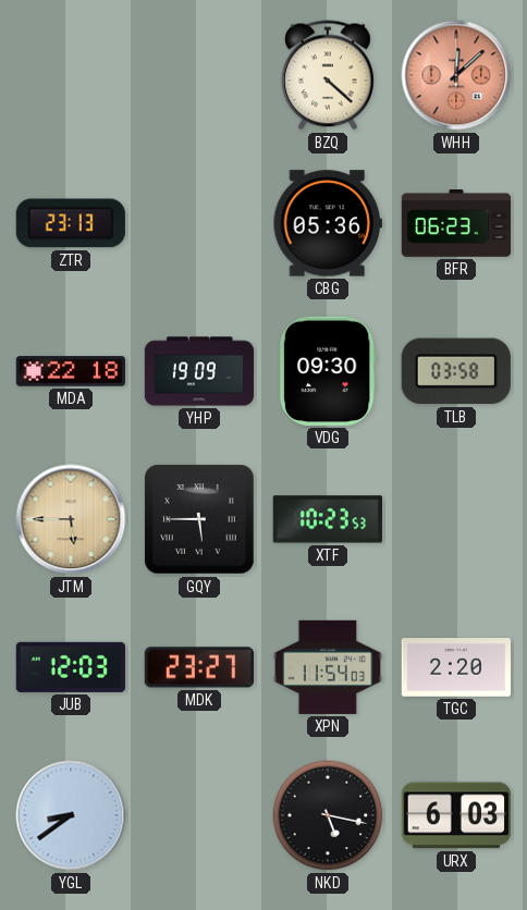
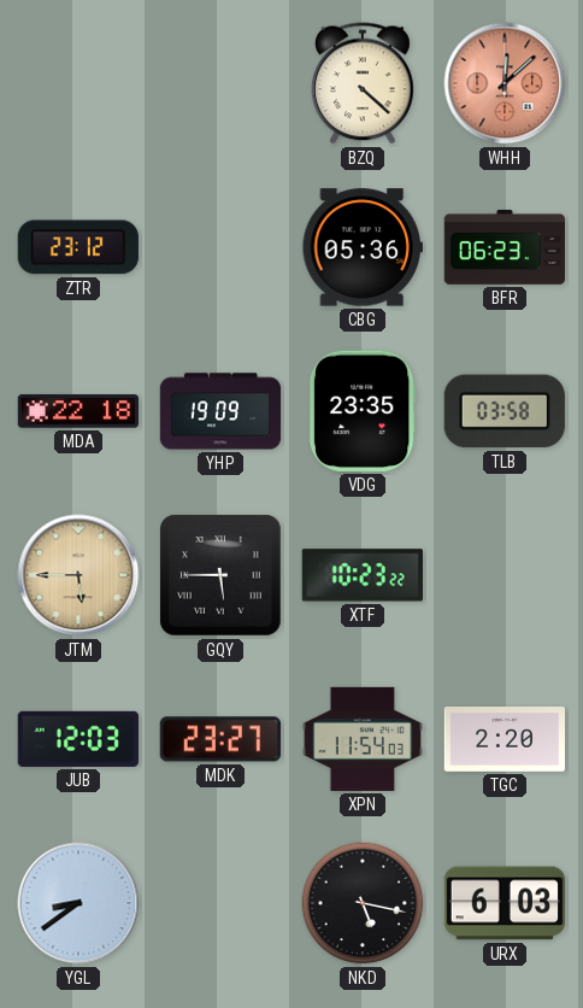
ZTR: 23:13 -> 23:12
VDG: 09:30 -> 23:35
XTF: 10:23:53 -> 10:23:22
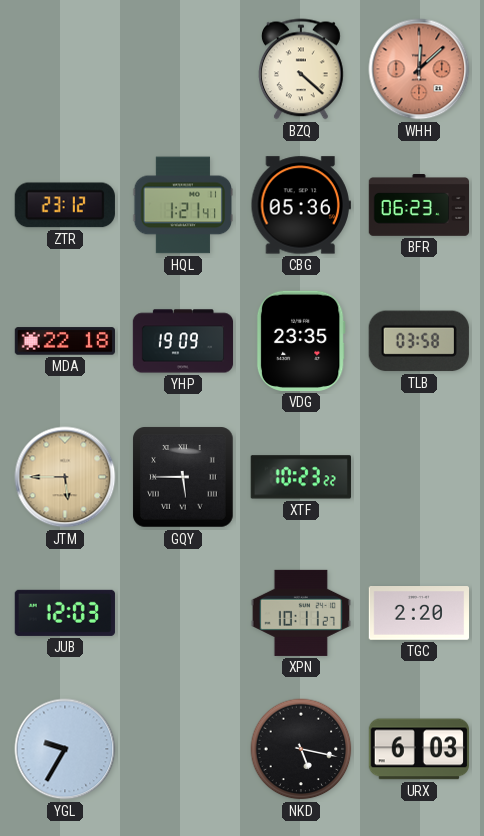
HQL: none -> 1:21
MDK: 23:27 -> none
XPN: 11:54 -> 10:11
YGL: 8:39 -> 9:35
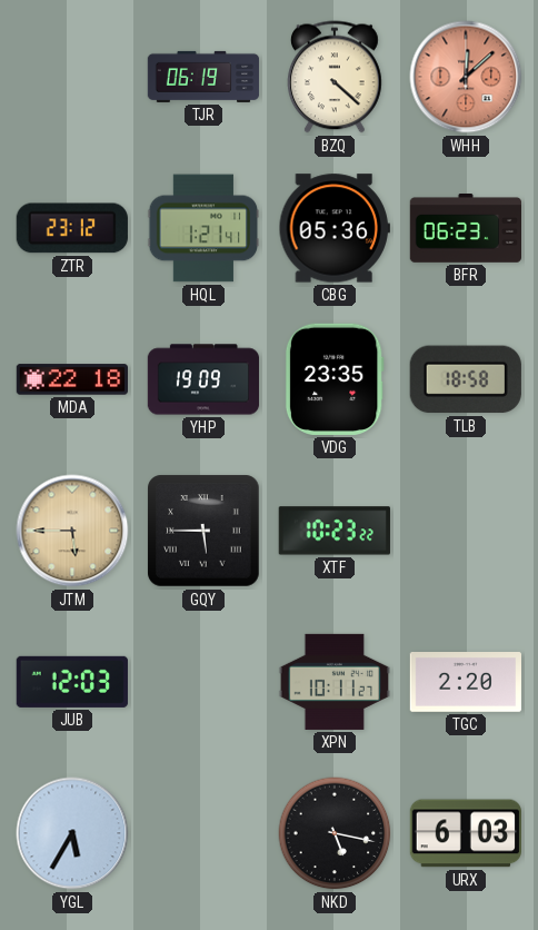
TJR: none -> 06:19
TLB: 03:58 -> 18:58
YGL: 9:35 -> 5:35
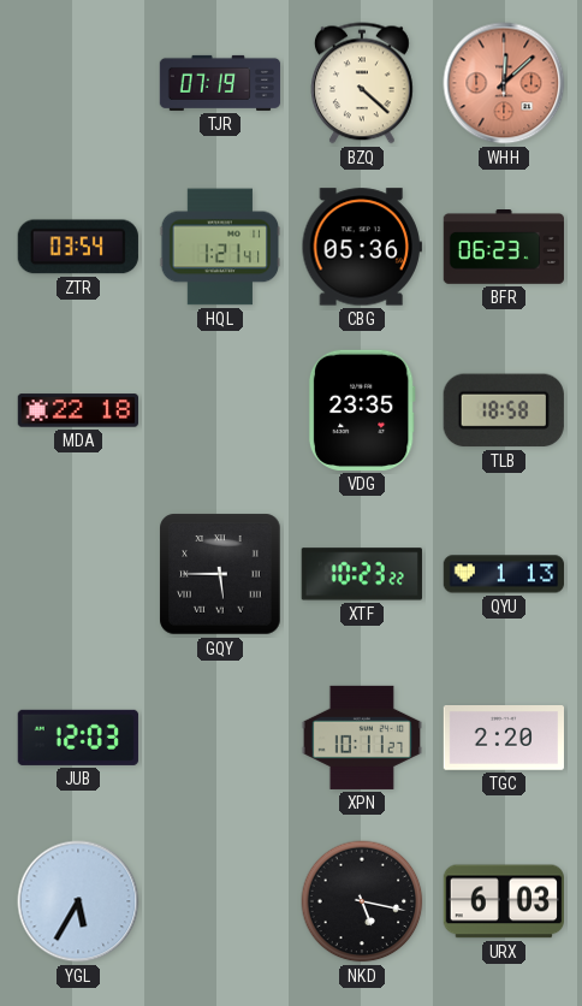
TJR: 06:19 -> 07:19
ZTR: 23:12 -> 03:54
YHP: 19:09 -> none
JTM: 5:45 -> none
QYU: none -> 1:13
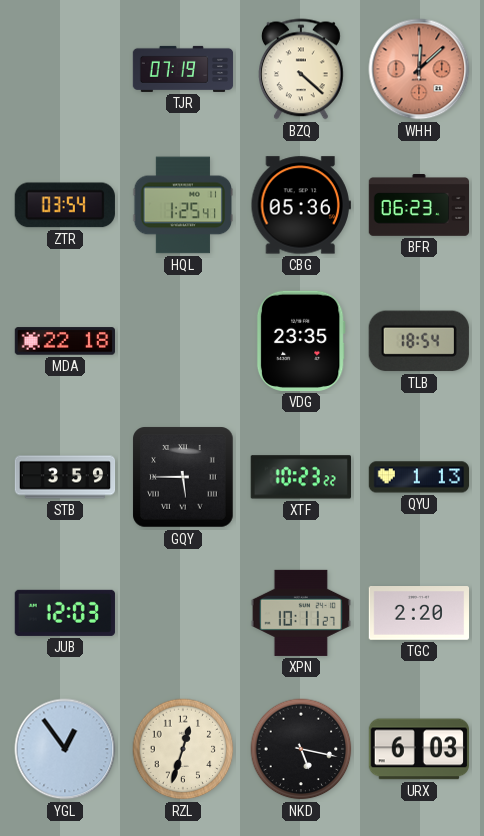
HQL: 1:21 -> 1:25
TLB: 18:58 -> 18:54
STB: none -> 3:59
YGL: 5:35 -> 12:54
RZL: none -> 12:33
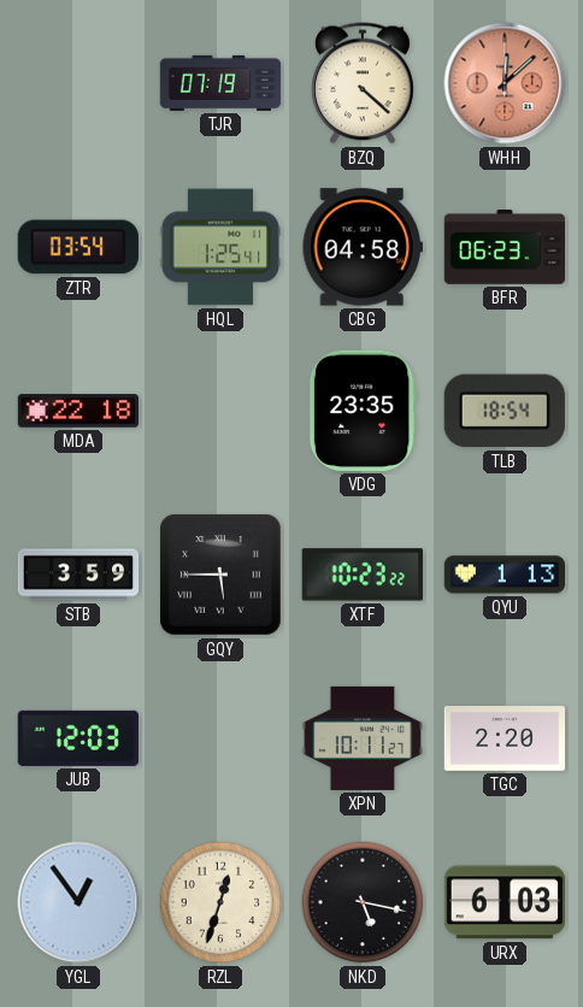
CBG: 05:36 -> 04:58
